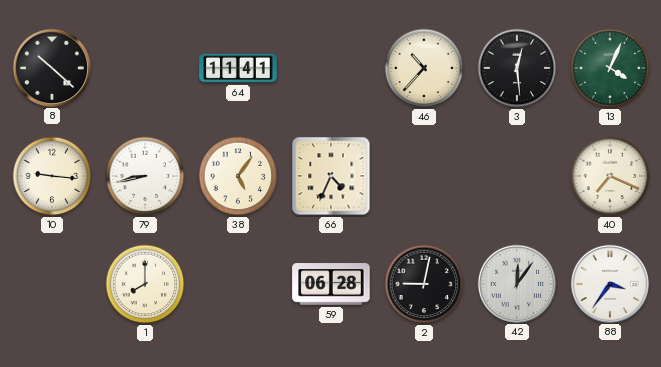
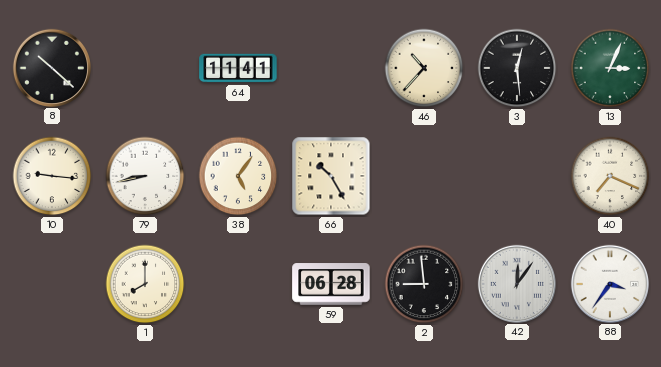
13: 4:04 -> 3:04
66: 4:34 -> 10:25
2: 9:02 -> 8:59
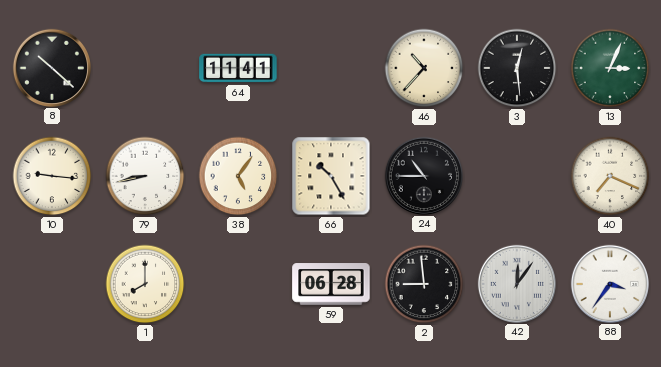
24: none -> 10:45
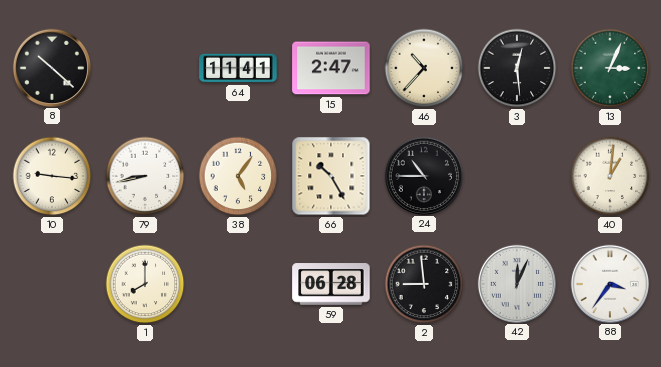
15: none -> 2:47
40: 7:19 -> 1:01
42: 12:06 -> 12:04
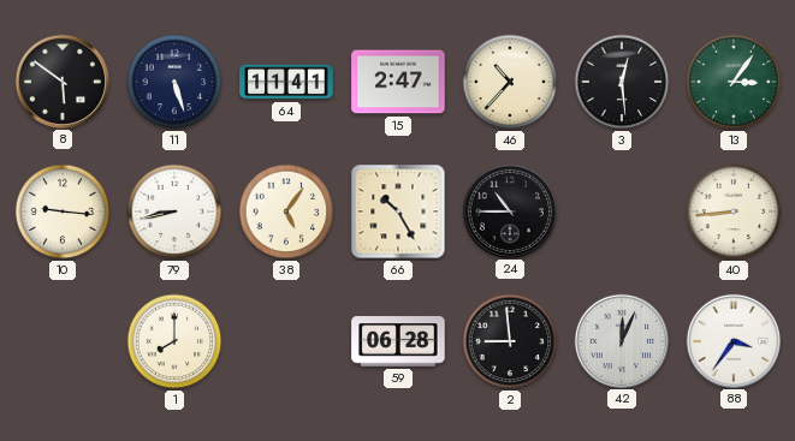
8: 10:22 -> 5:51
11: none -> 5:27
13: 3:04 -> 3:06
40: 1:01 -> 8:44
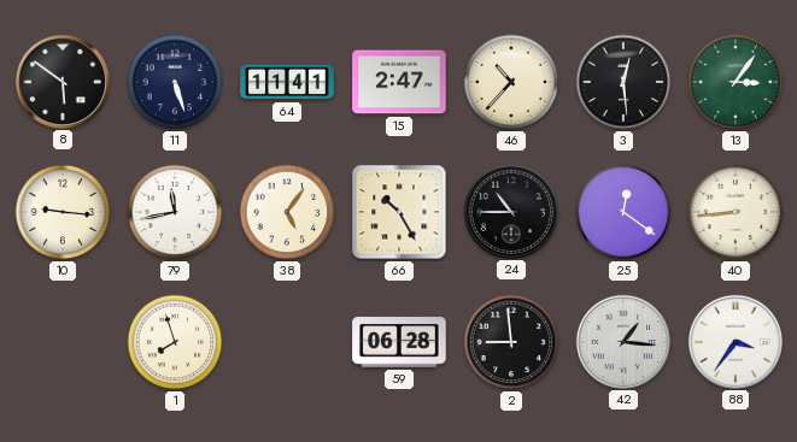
79: 8:43 -> 11:43
25: none -> 12:21
1: 8:00 -> 7:57
42: 12:04 -> 1:16
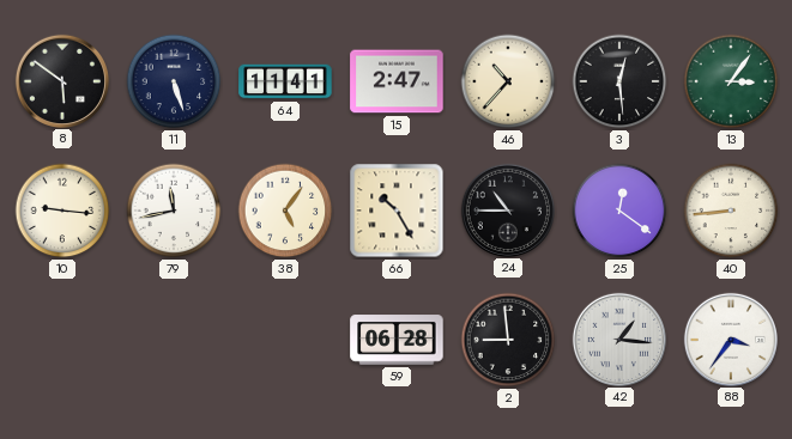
1: 7:57 -> none
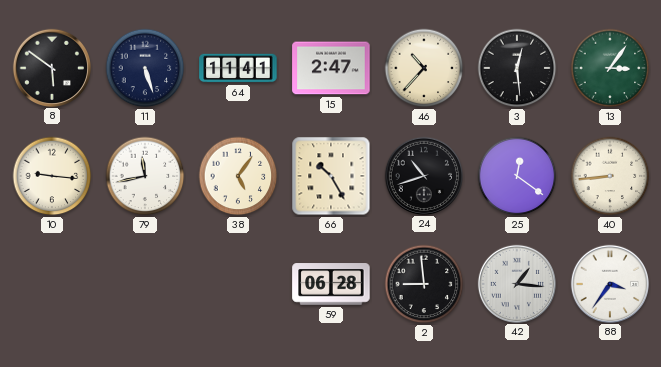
24: 10:45 -> 10:42
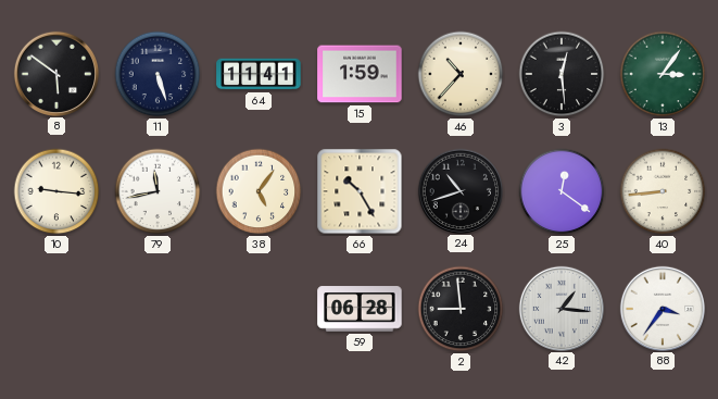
15: 2:47 -> 1:59
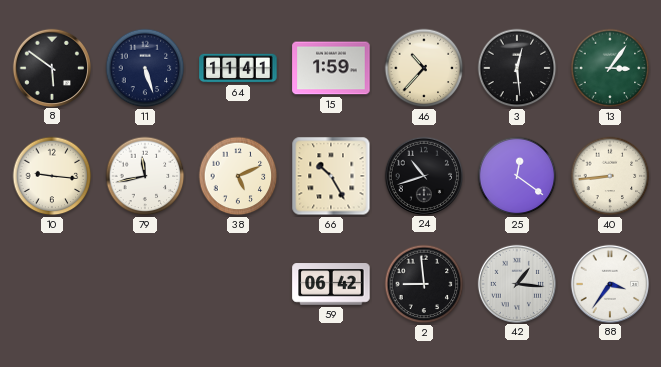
38: 5:06 -> 5:11
59: 06:28 -> 06:42
